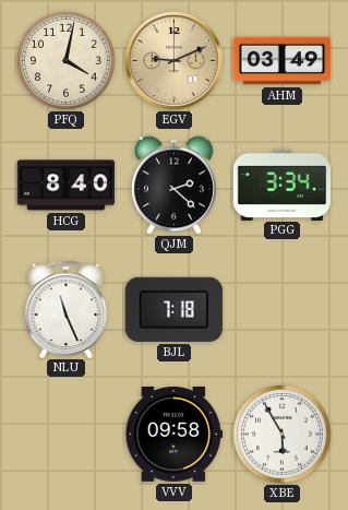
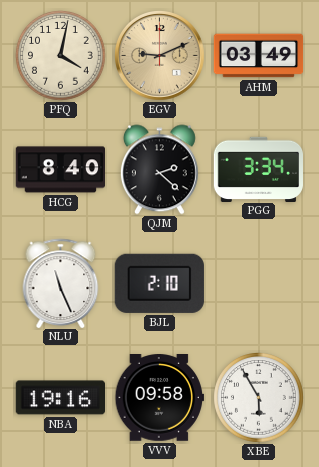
BJL: 7:18 -> 2:10
NBA: none -> 19:16
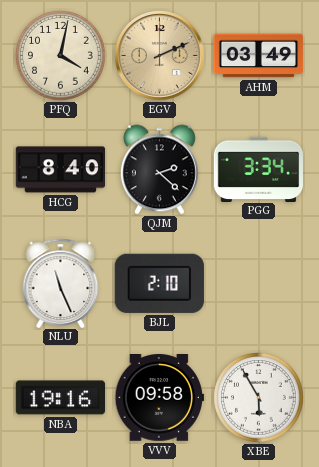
EGV: 9:11 -> 2:11
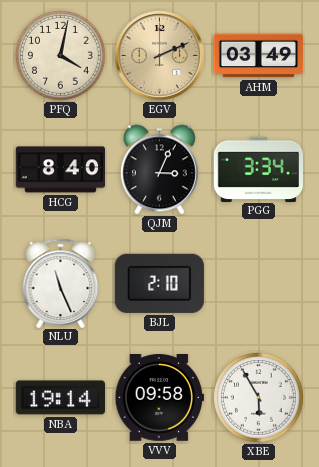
QJM: 2:22 -> 3:04
NBA: 19:16 -> 19:14
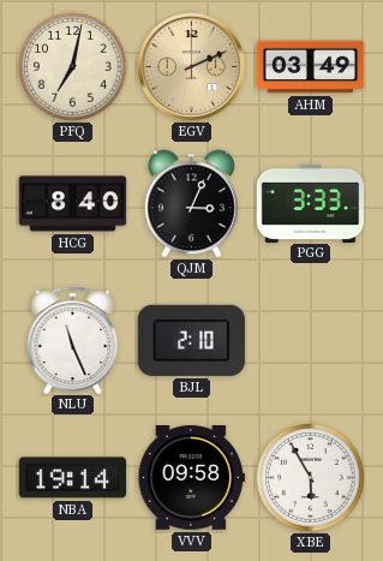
PFQ: 4:02 -> 7:02
PGG: 3:34 -> 3:33
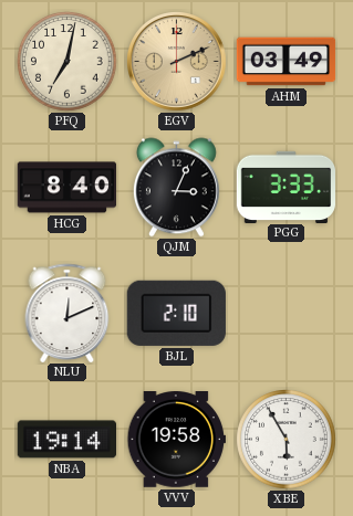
NLU: 11:26 -> 12:11
VVV: 09:58 -> 19:58
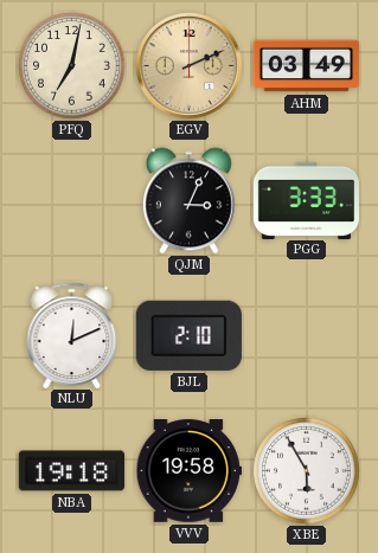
HCG: 8:40 -> none
NBA: 19:14 -> 19:18
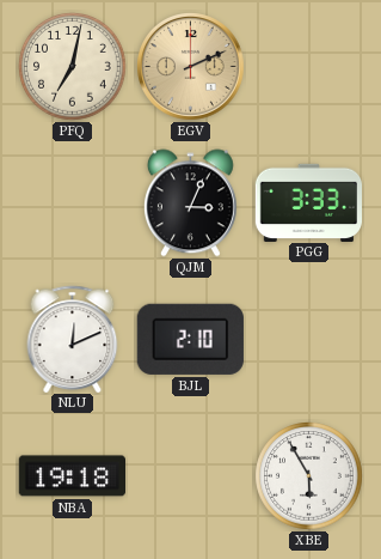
AHM: 03:49 -> none
VVV: 19:58 -> none
